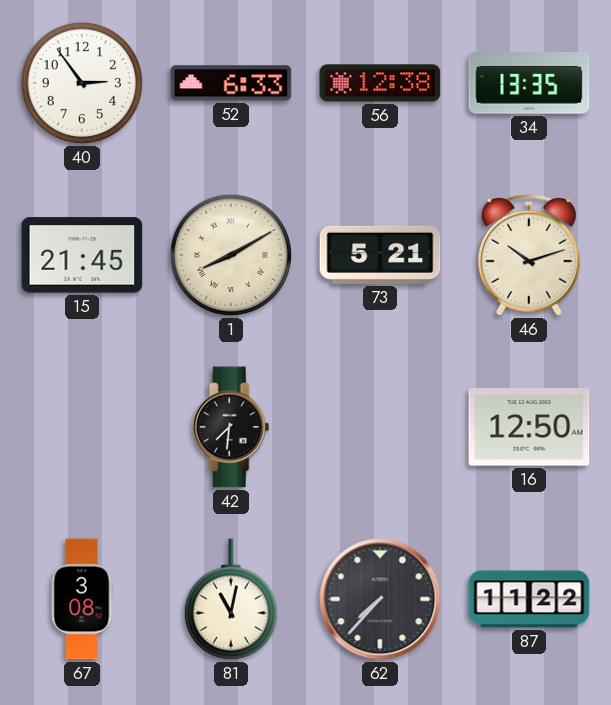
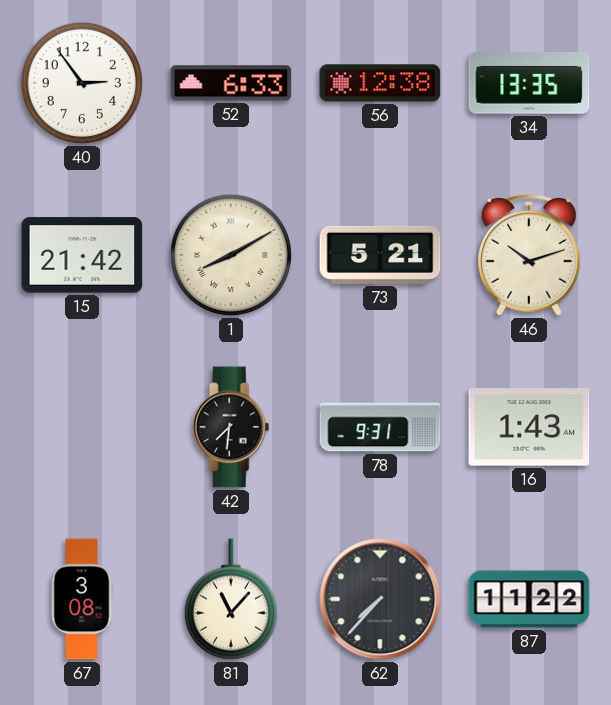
15: 21:45 -> 21:42
78: none -> 9:31
16: 12:50 -> 1:43
81: 11:02 -> 11:07
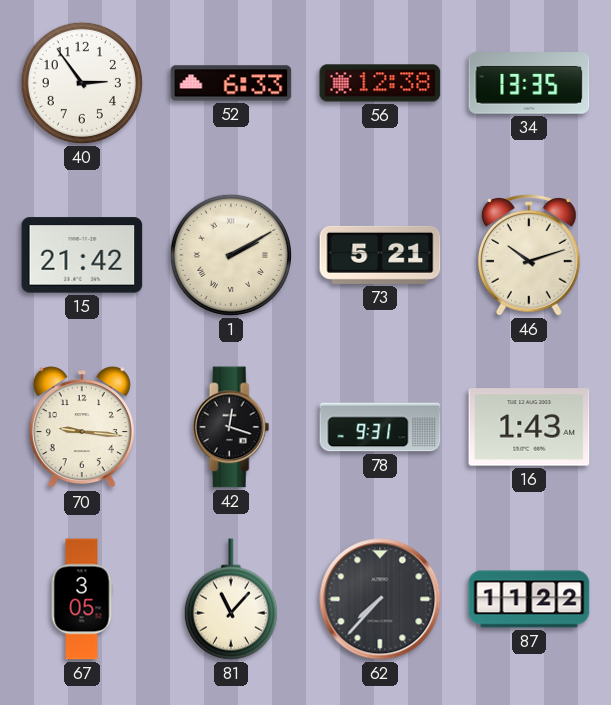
1: 8:10 -> 2:10
70: none -> 9:16
42: 7:31 -> 12:18
67: 3:08 -> 3:05
